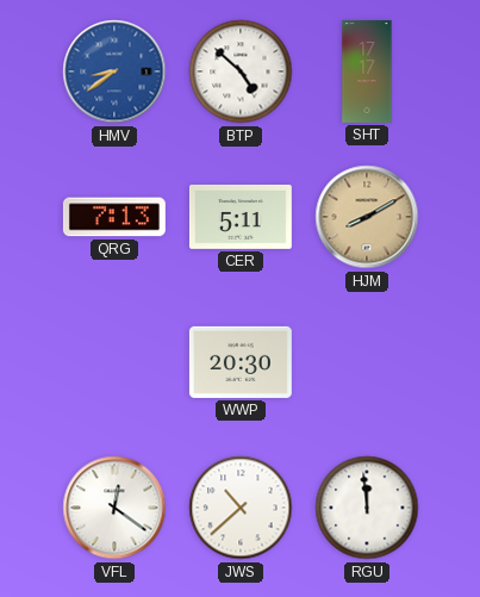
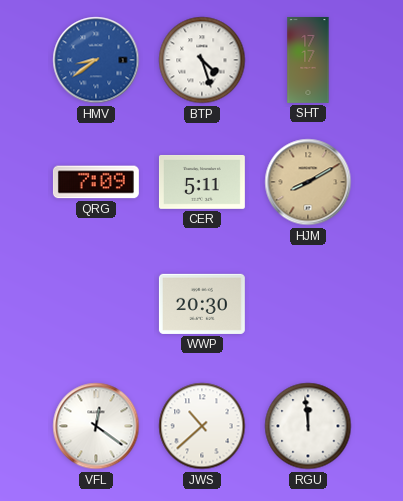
BTP: 4:52 -> 4:27
QRG: 7:13 -> 7:09
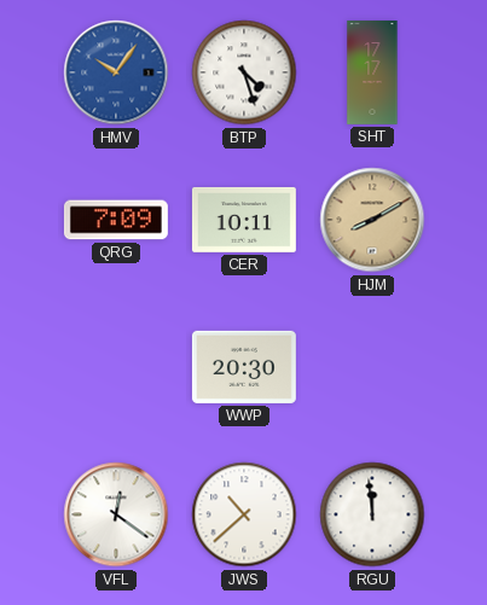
HMV: 8:39 -> 10:06
CER: 5:11 -> 10:11
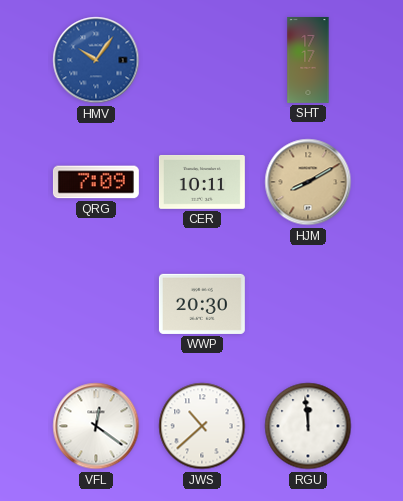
BTP: 4:27 -> none
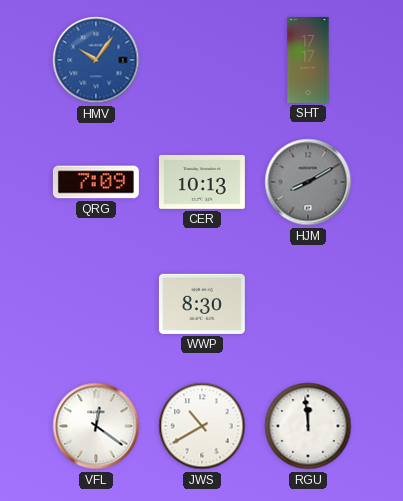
CER: 10:11 -> 10:13
HJM dial: champagne -> grey
WWP: 20:30 -> 8:30
JWS: 10:38 -> 10:40
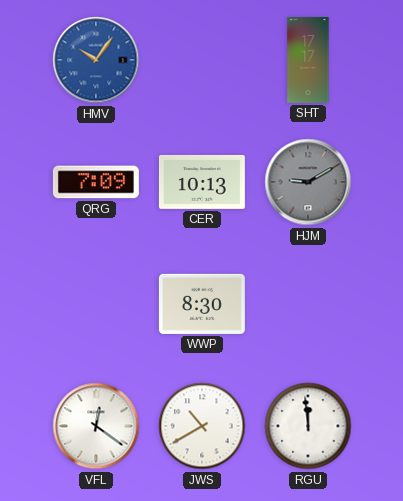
HJM: 8:10 -> 9:10
